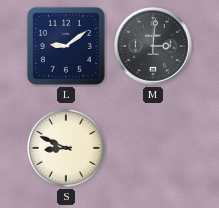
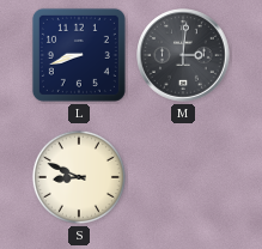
L: 9:09 -> 8:42
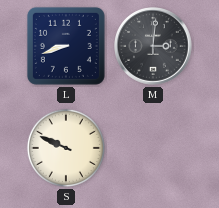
S: 8:49 -> 9:49
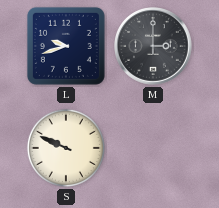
L: 8:42 -> 9:42
M: 3:01 -> 3:00
